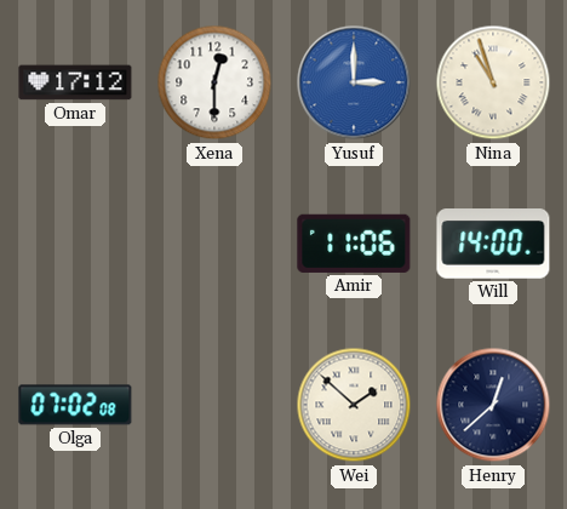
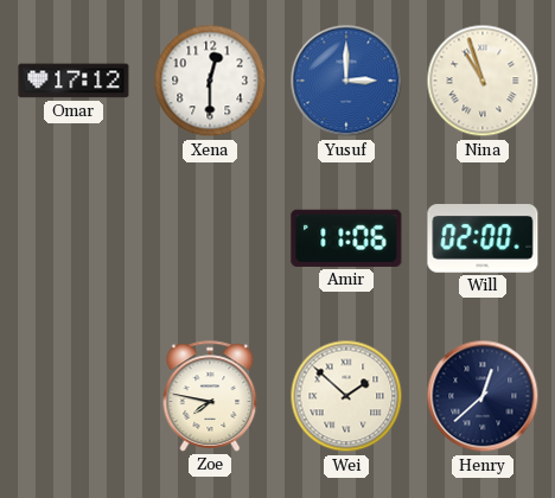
Will: 14:00 -> 02:00
Olga: 07:02 -> none
Zoe: none -> 7:47
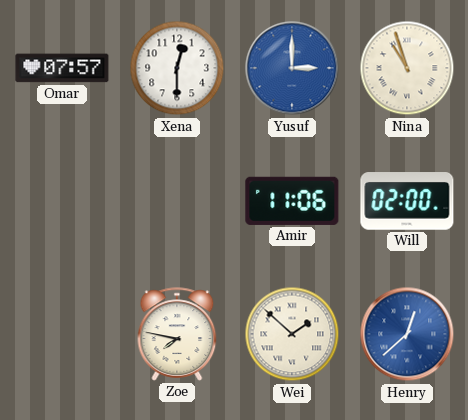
Omar: 17:12 -> 07:57
Henry dial: navy -> blue
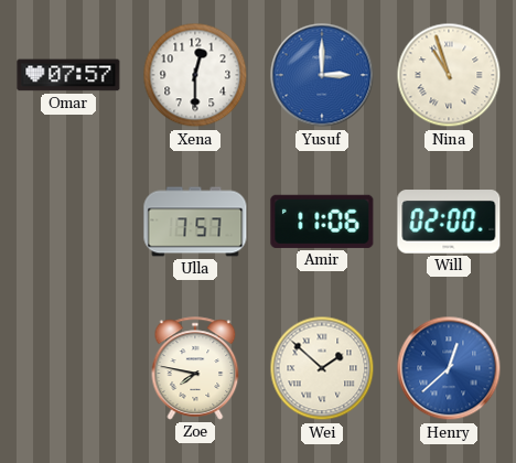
Ulla: none -> 7:57
